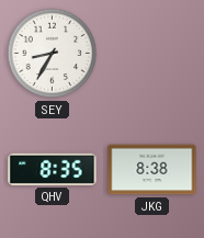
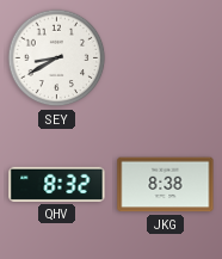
SEY: 8:35 -> 8:40
QHV: 8:35 -> 8:32
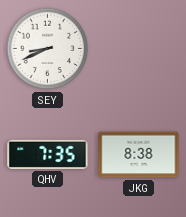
SEY: 8:40 -> 8:41
QHV: 8:32 -> 7:35
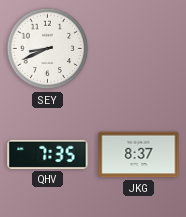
JKG: 8:38 -> 8:37
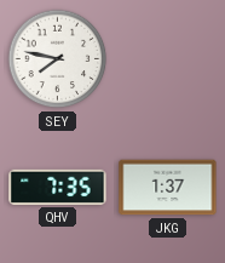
SEY: 8:41 -> 7:47
JKG: 8:37 -> 1:37
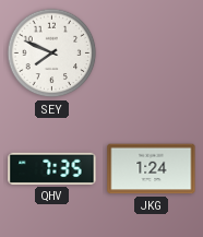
SEY: 7:47 -> 7:49
JKG: 1:37 -> 1:24
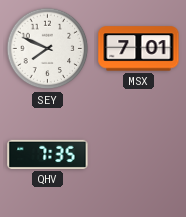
MSX: none -> 7:01
JKG: 1:24 -> none
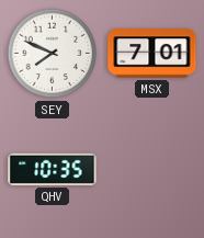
QHV: 7:35 -> 10:35
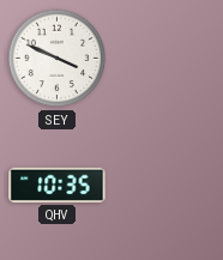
SEY: 7:49 -> 3:49
MSX: 7:01 -> none
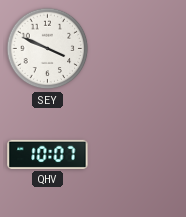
QHV: 10:35 -> 10:07
